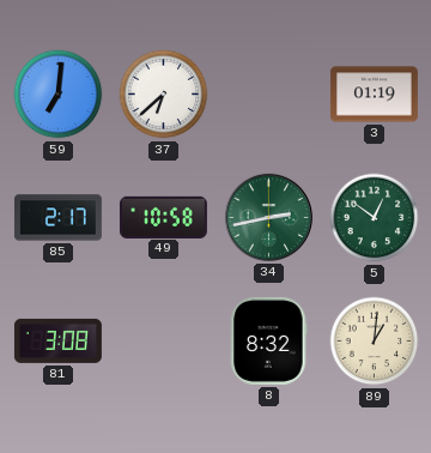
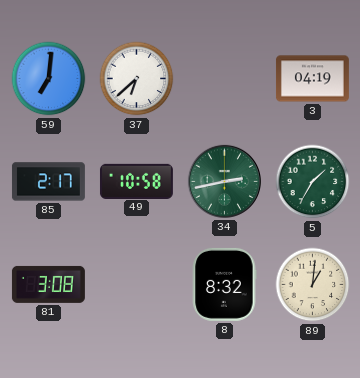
3: 01:19 -> 04:19
5: 12:51 -> 1:35
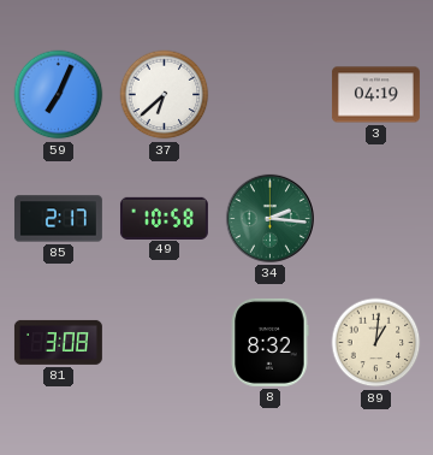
59: 7:01 -> 7:04
34: 2:43 -> 2:16
5: 1:35 -> none
